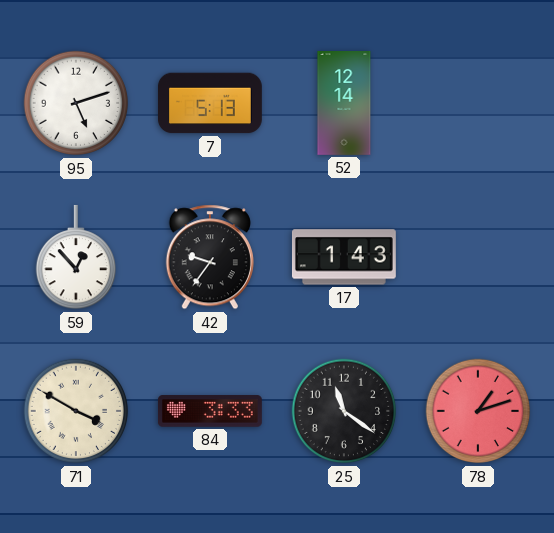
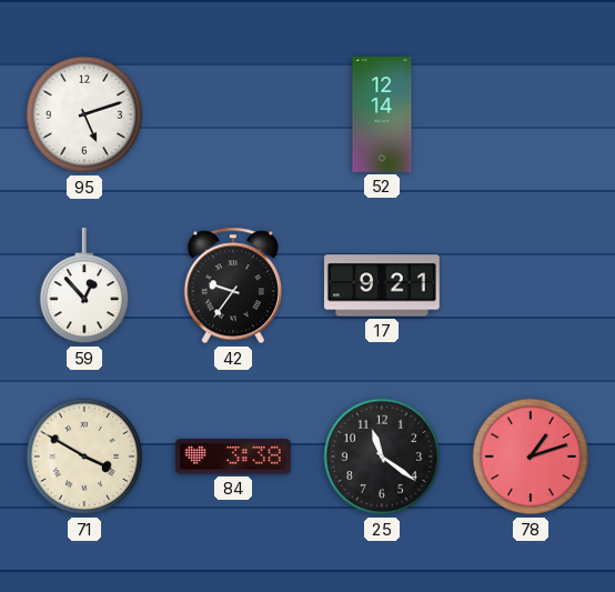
7: 5:13 -> none
17: 1:43 -> 9:21
84: 3:33 -> 3:38
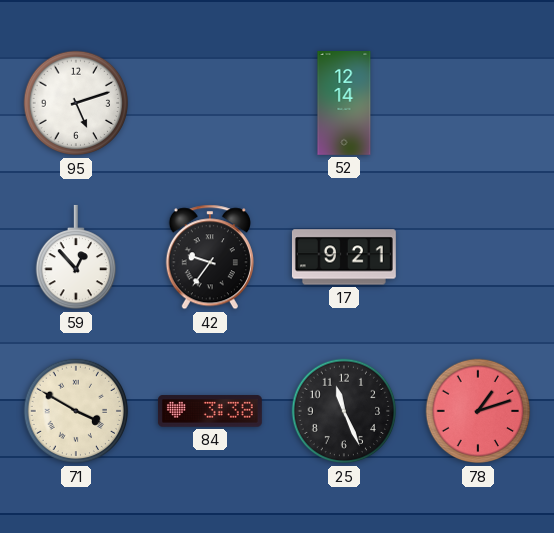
25: 11:21 -> 11:26
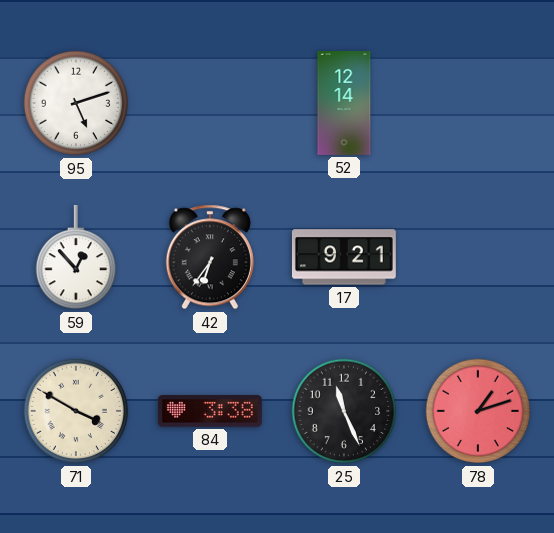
42: 9:36 -> 6:36
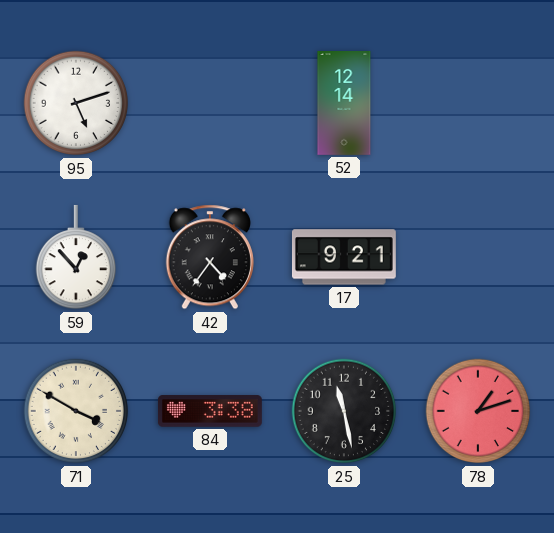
42: 6:36 -> 4:36
25: 11:26 -> 11:28
